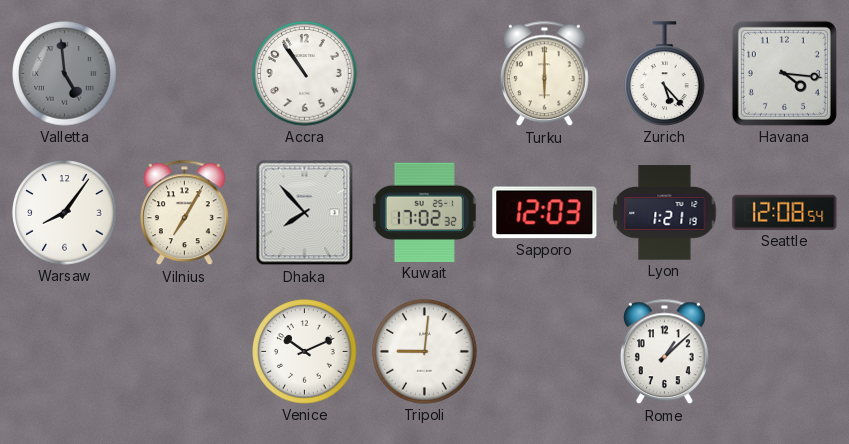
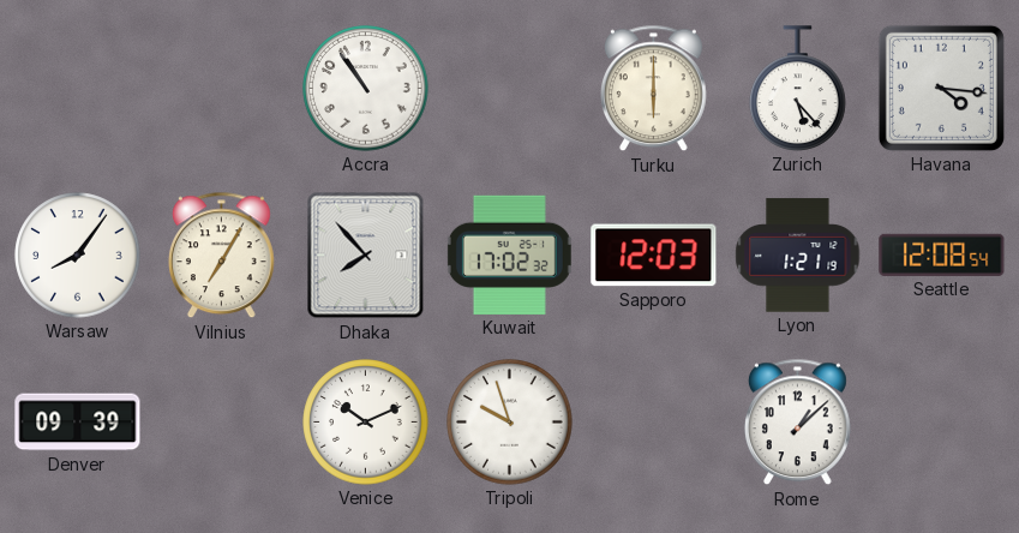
Valletta: 4:59 -> none
Denver: none -> 09:39
Tripoli: 9:01 -> 9:57
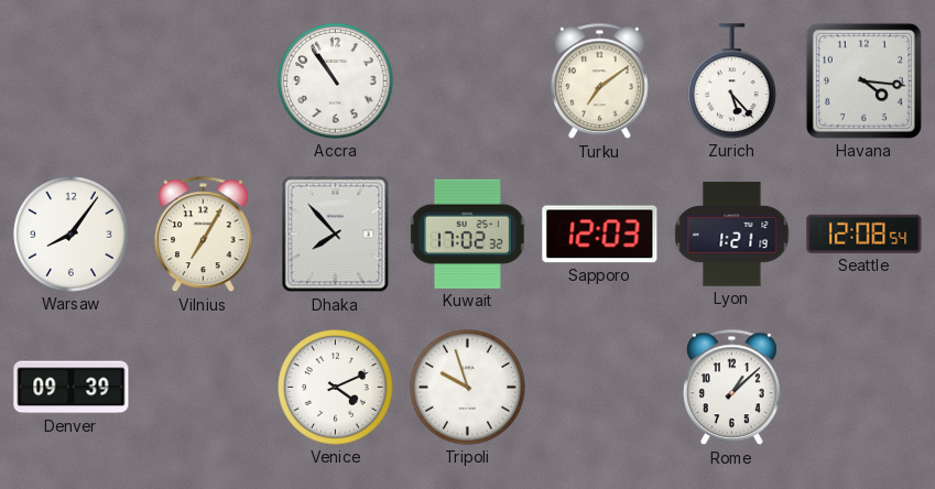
Turku: 6:00 -> 7:09
Venice: 10:11 -> 4:11
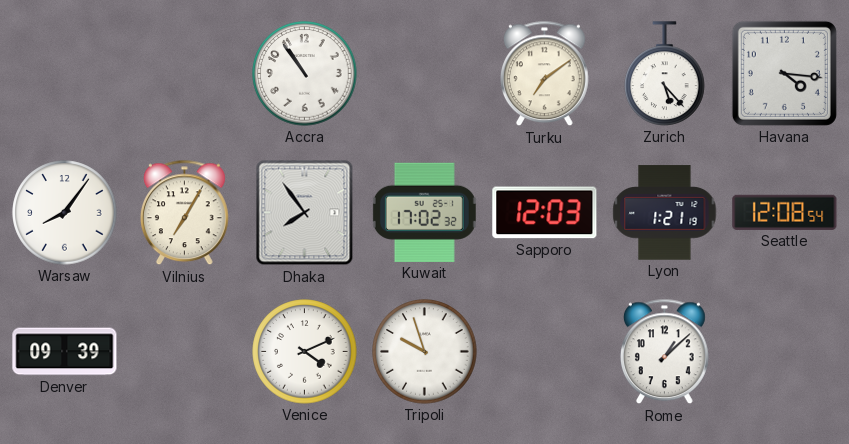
Dhaka: 7:53 -> 7:54
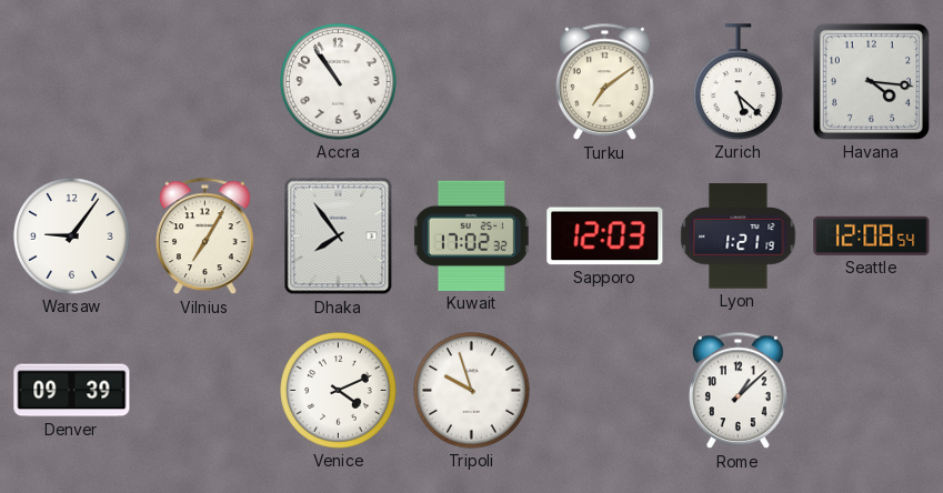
Zurich: 5:23 -> 5:22
Warsaw: 8:06 -> 9:06
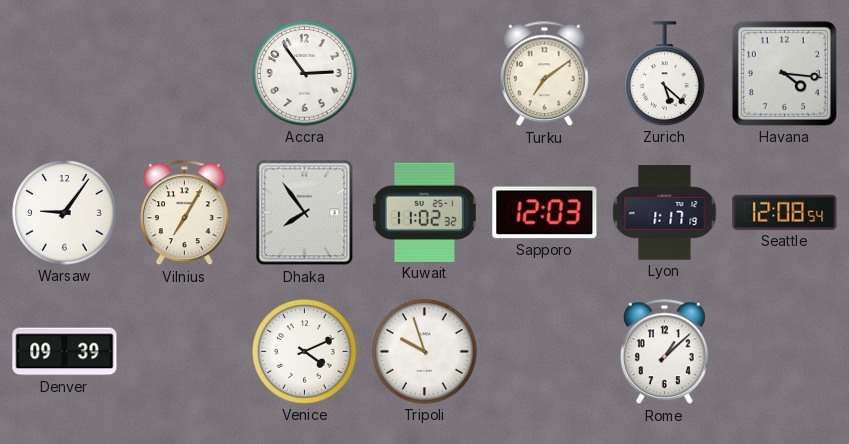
Accra: 10:54 -> 2:54
Kuwait: 17:02 -> 11:02
Lyon: 1:21 -> 1:17
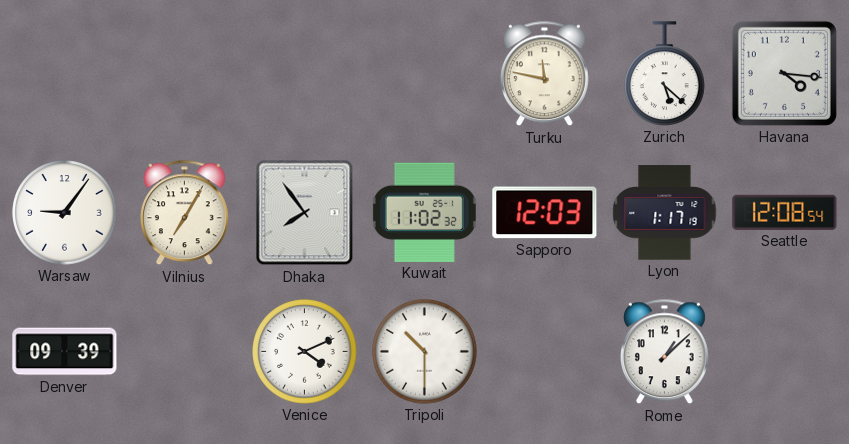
Accra: 2:54 -> none
Turku: 7:09 -> 11:47
Tripoli: 9:57 -> 10:30
